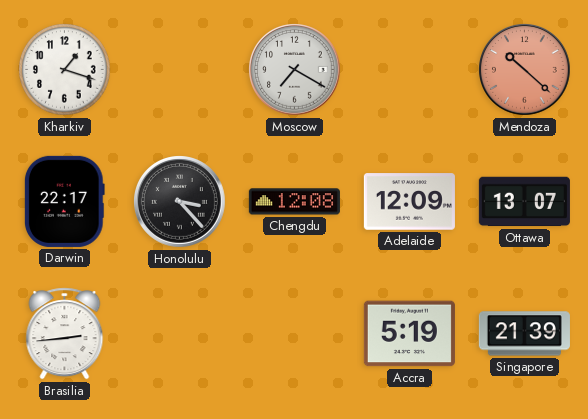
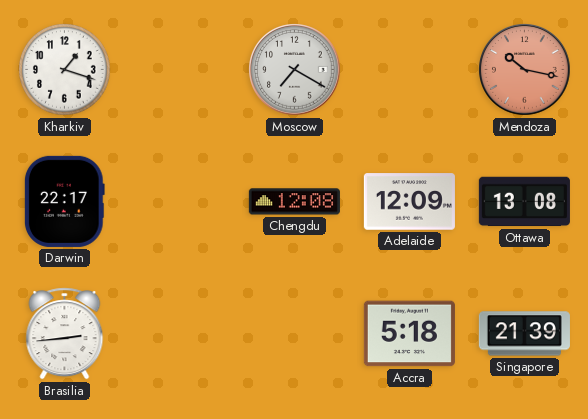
Mendoza: 10:22 -> 10:17
Honolulu: 3:23 -> none
Ottawa: 13:07 -> 13:08
Accra: 5:19 -> 5:18
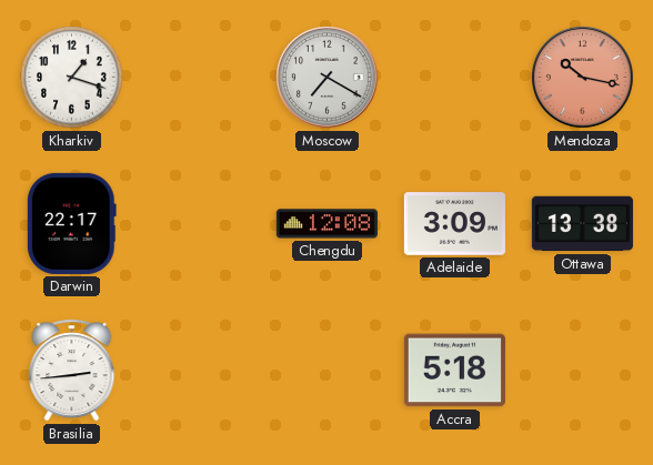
Adelaide: 12:09 -> 3:09
Ottawa: 13:08 -> 13:38
Singapore: 21:39 -> none
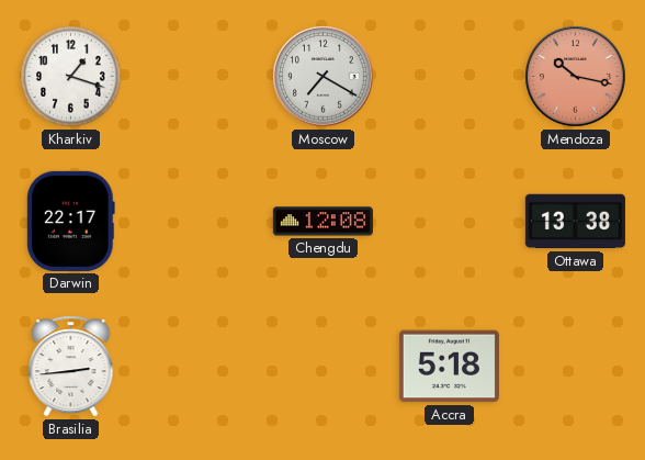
Adelaide: 3:09 -> none
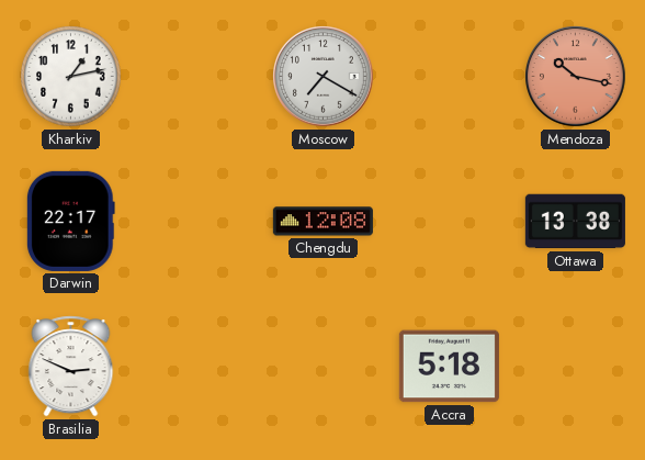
Kharkiv: 1:18 -> 1:13
Brasilia: 2:44 -> 2:49
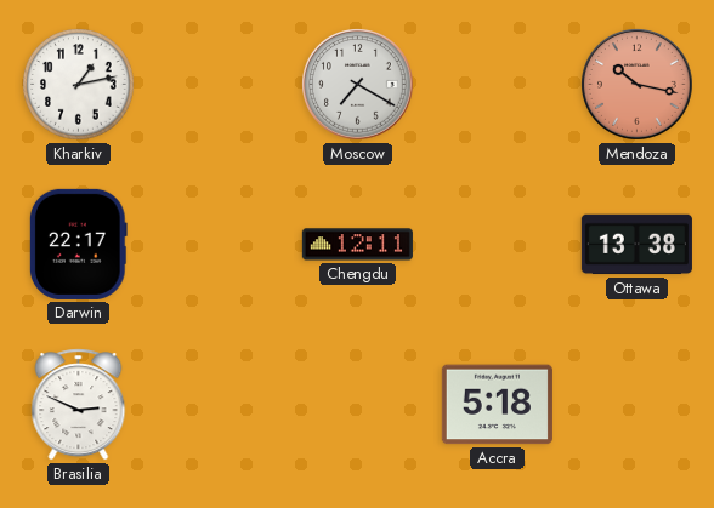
Chengdu: 12:08 -> 12:11
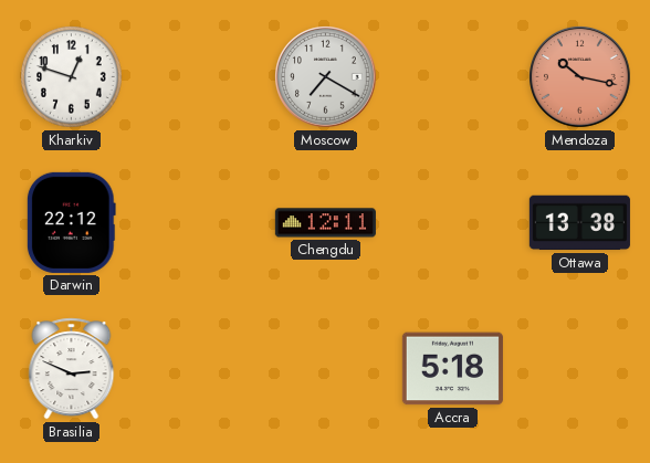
Kharkiv: 1:13 -> 12:48
Darwin: 22:17 -> 22:12
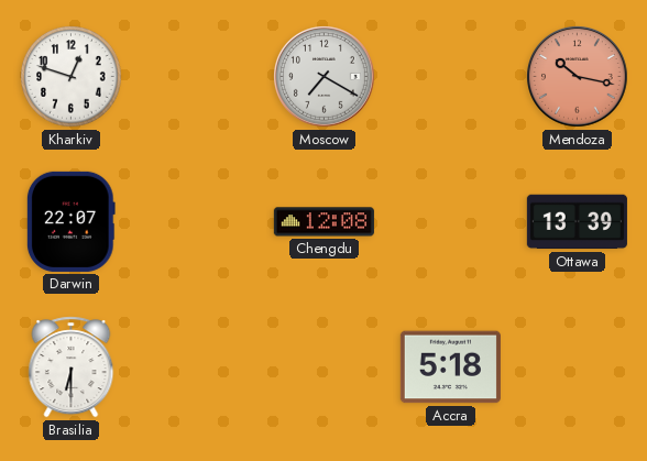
Darwin: 22:12 -> 22:07
Chengdu: 12:11 -> 12:08
Ottawa: 13:38 -> 13:39
Brasilia: 2:49 -> 6:30
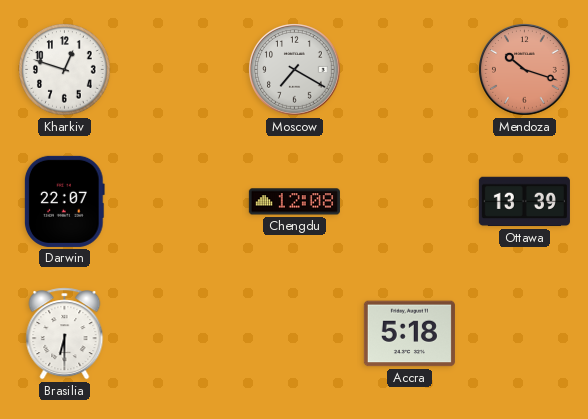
Mendoza: 10:17 -> 10:18
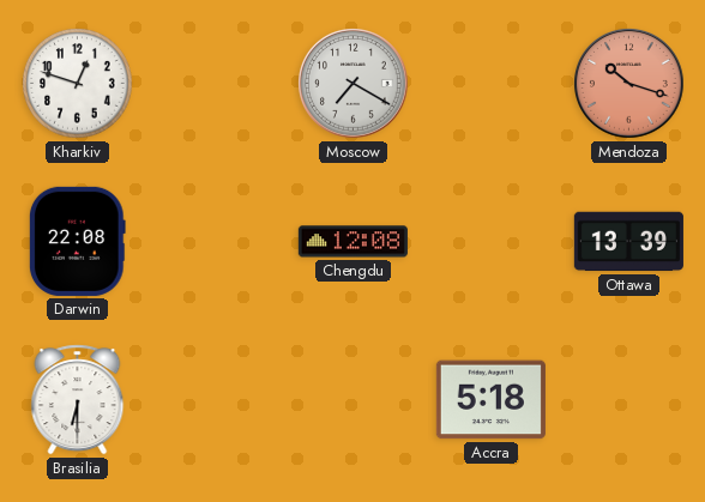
Darwin: 22:07 -> 22:08
